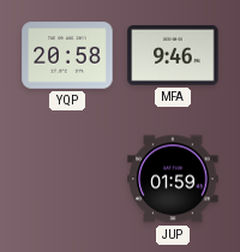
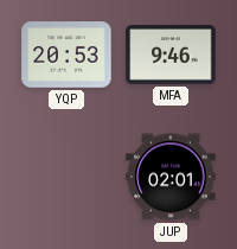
YQP: 20:58 -> 20:53
JUP: 01:59 -> 02:01
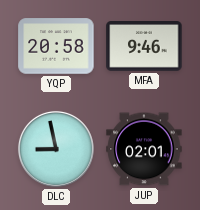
YQP: 20:53 -> 20:58
DLC: none -> 8:58
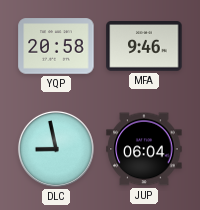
JUP: 02:01 -> 06:04
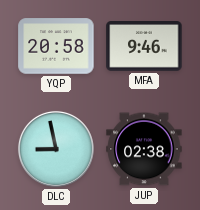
JUP: 06:04 -> 02:38
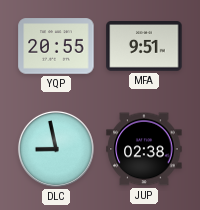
YQP: 20:58 -> 20:55
MFA: 9:46 -> 9:51
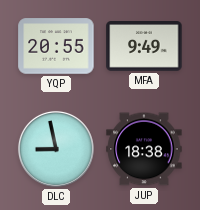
MFA: 9:51 -> 9:49
JUP: 02:38 -> 18:38
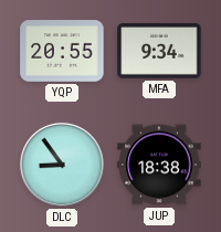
MFA: 9:49 -> 9:34
DLC: 8:58 -> 8:54
